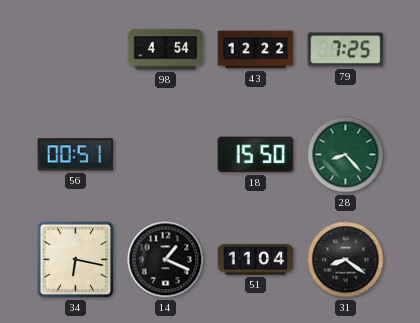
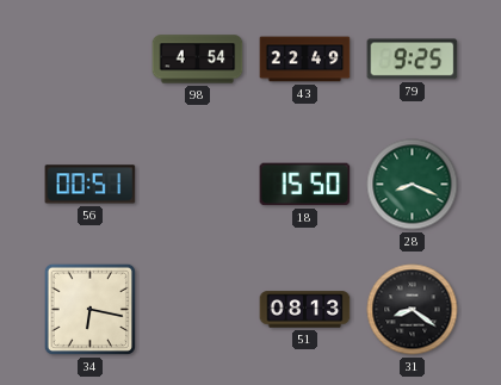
43: 12:22 -> 22:49
79: 7:25 -> 9:25
28: 8:23 -> 8:19
14: 1:19 -> none
51: 11:04 -> 08:13
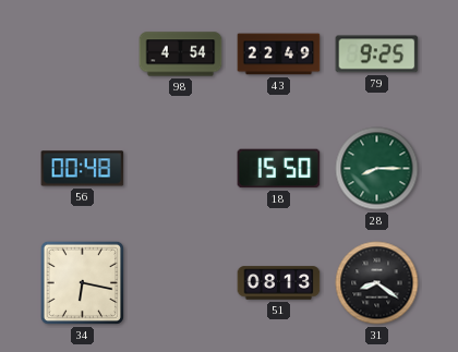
56: 00:51 -> 00:48
28: 8:19 -> 8:15
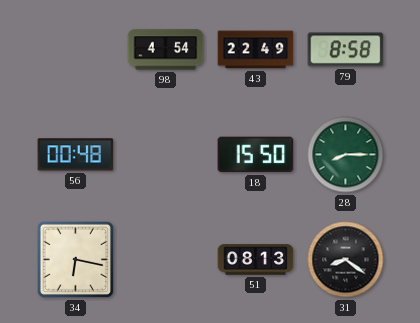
79: 9:25 -> 8:58
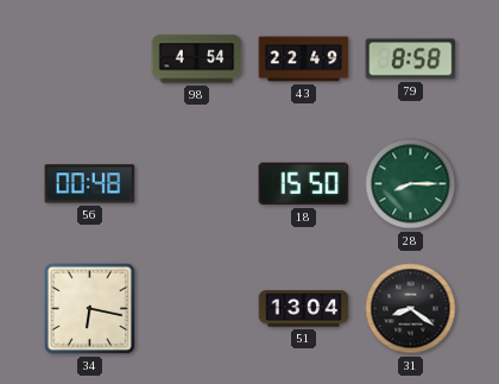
51: 08:13 -> 13:04
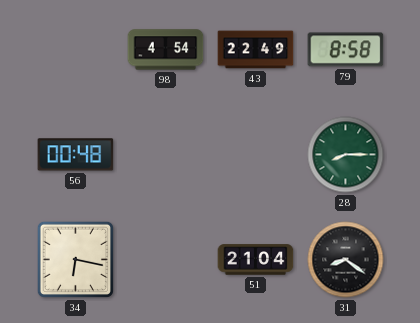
18: 15:50 -> none
51: 13:04 -> 21:04
